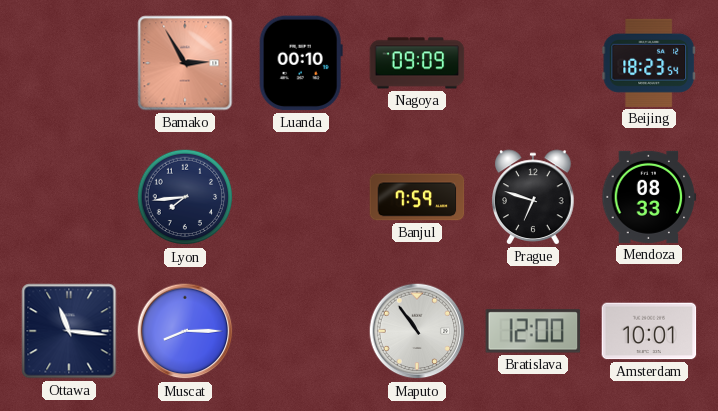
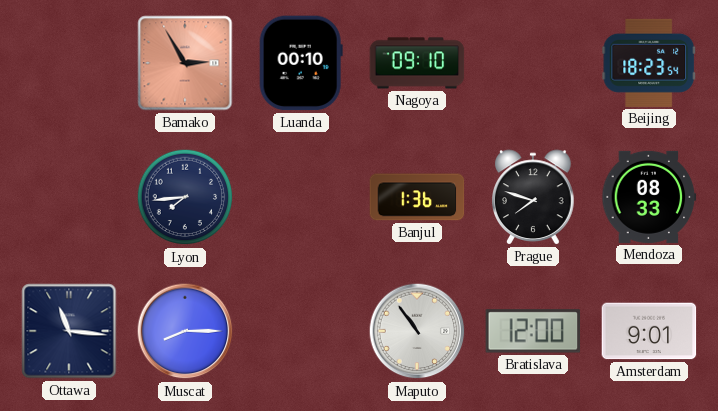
Nagoya: 09:09 -> 09:10
Banjul: 7:59 -> 1:36
Prague: 6:48 -> 7:48
Amsterdam: 10:01 -> 9:01
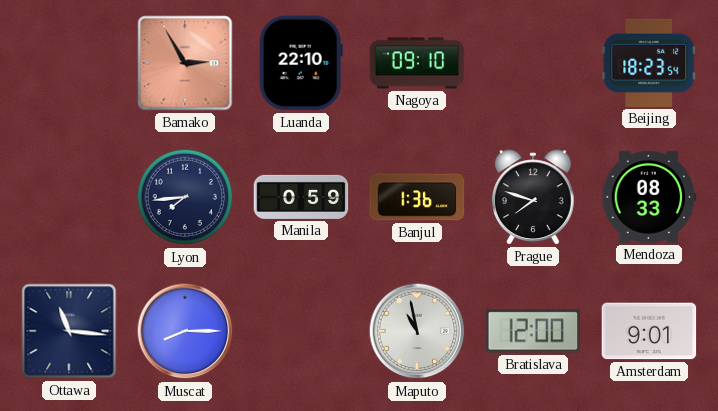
Luanda: 00:10 -> 22:10
Manila: none -> 0:59
Maputo: 10:54 -> 10:58
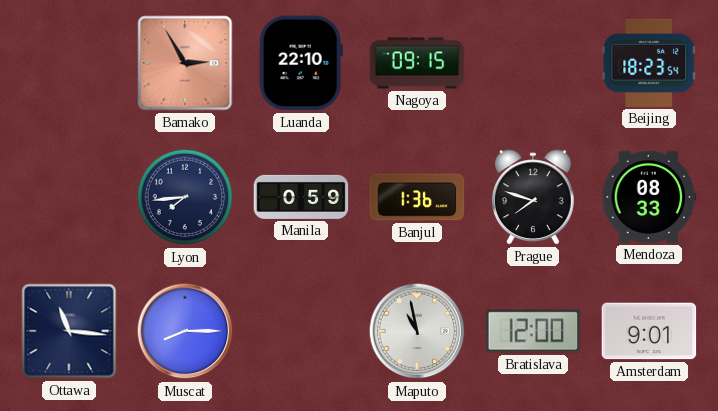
Nagoya: 09:10 -> 09:15
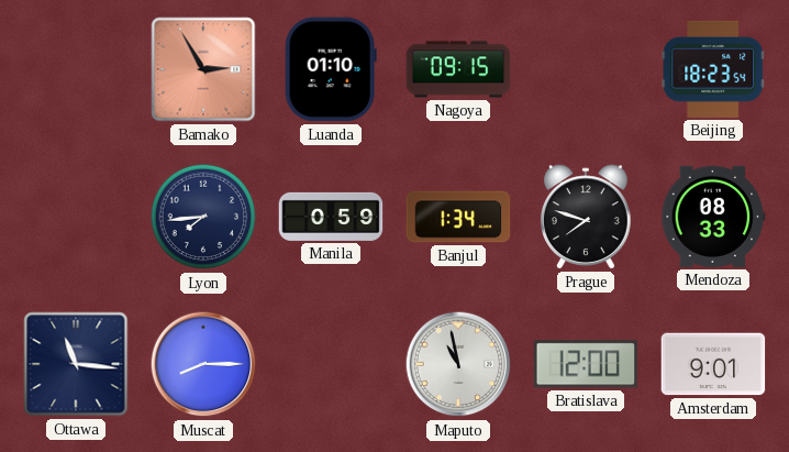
Luanda: 22:10 -> 01:10
Banjul: 1:36 -> 1:34
